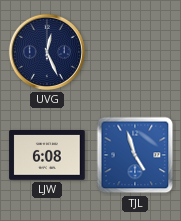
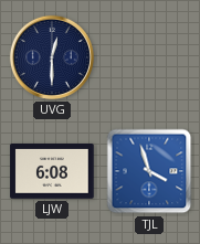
UVG: 12:26 -> 12:30
TJL: 4:57 -> 3:57
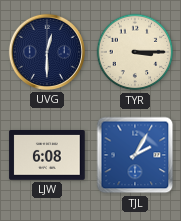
TYR: none -> 3:15
TJL: 3:57 -> 2:05
